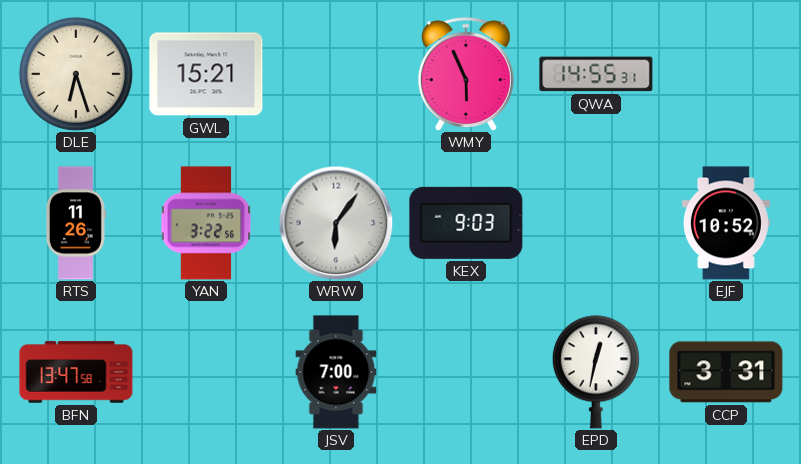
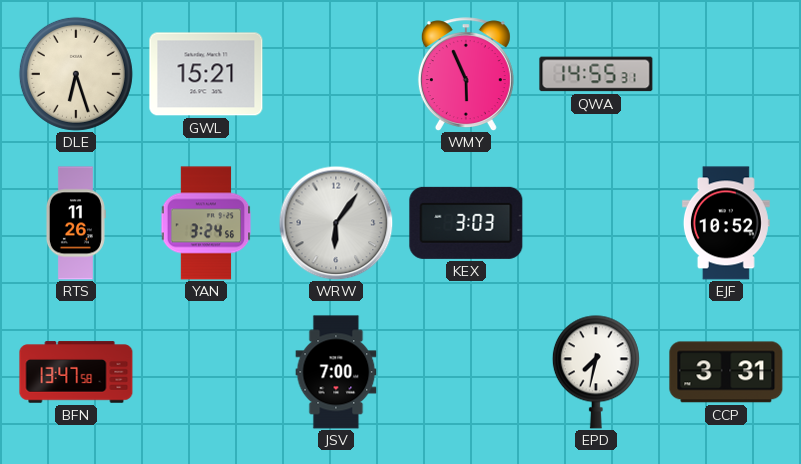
YAN: 3:22 -> 3:24
KEX: 9:03 -> 3:03
EPD: 12:32 -> 7:32
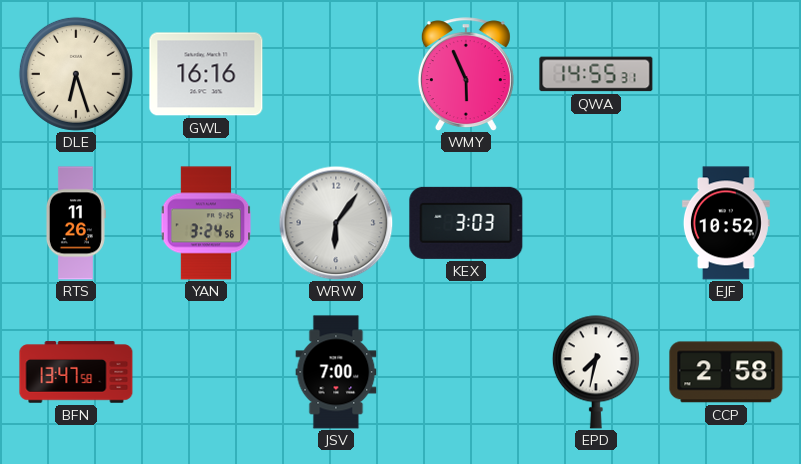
GWL: 15:21 -> 16:16
CCP: 3:31 -> 2:58
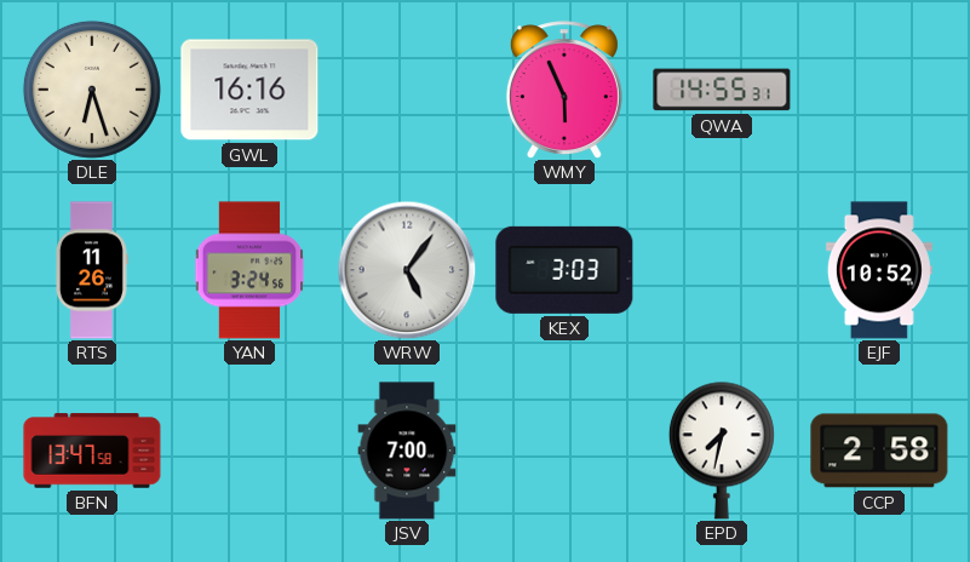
WRW: 6:06 -> 5:06
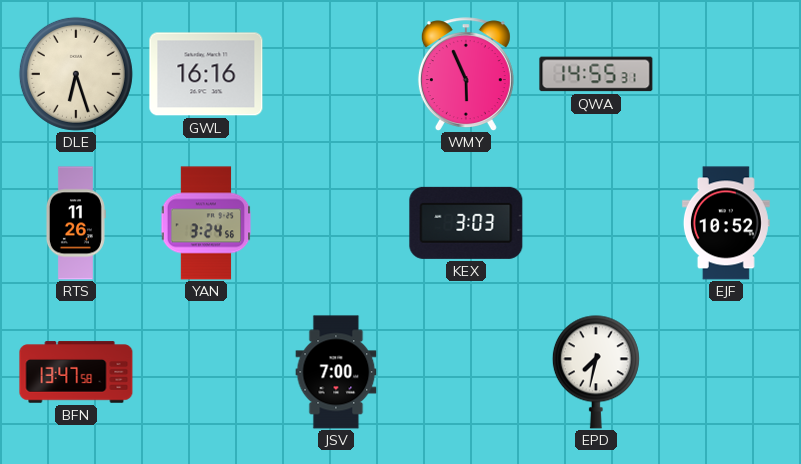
WRW: 5:06 -> none
CCP: 2:58 -> none
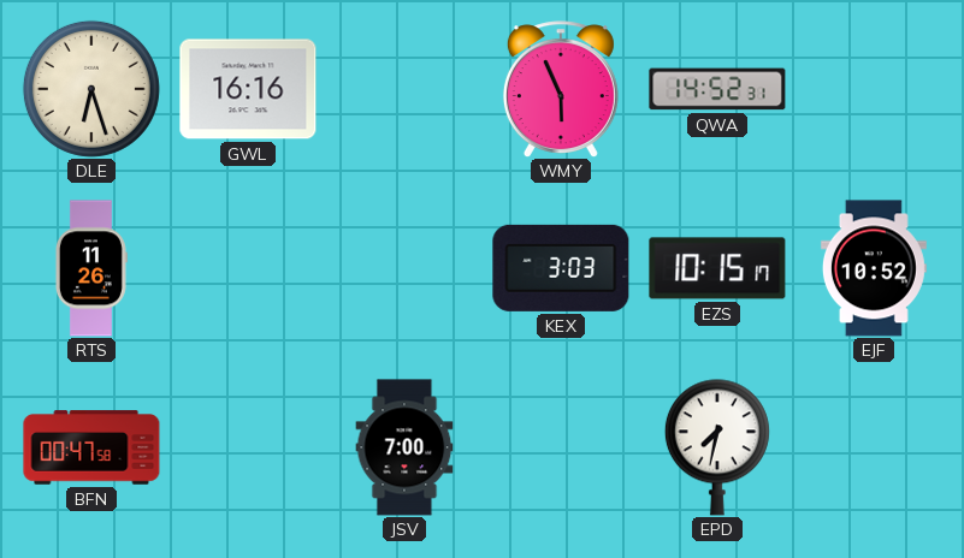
QWA: 14:55 -> 14:52
YAN: 3:24 -> none
EZS: none -> 10:15
BFN: 13:47 -> 00:47
